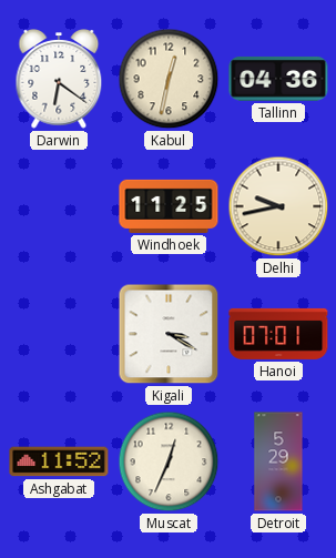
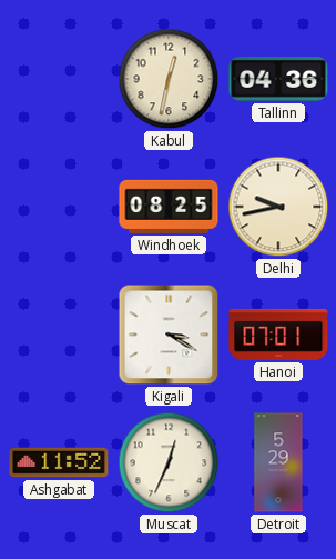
Darwin: 6:21 -> none
Windhoek: 11:25 -> 08:25
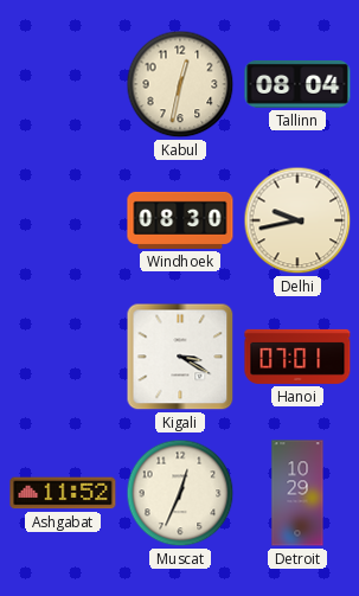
Tallinn: 04:36 -> 08:04
Windhoek: 08:25 -> 08:30
Detroit: 5:29 -> 10:29
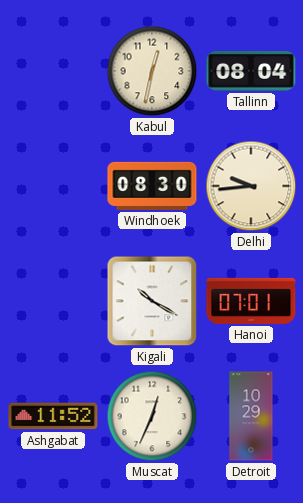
Delhi: 9:43 -> 9:44
Kigali: 3:20 -> 10:20
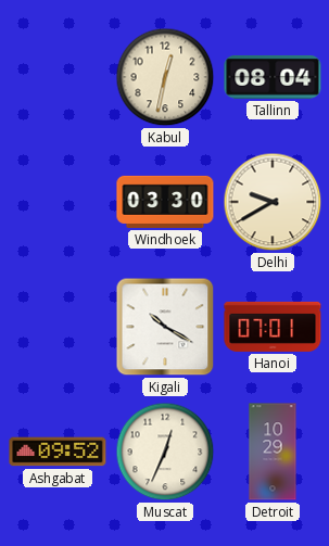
Windhoek: 08:30 -> 03:30
Delhi: 9:44 -> 9:40
Ashgabat: 11:52 -> 09:52
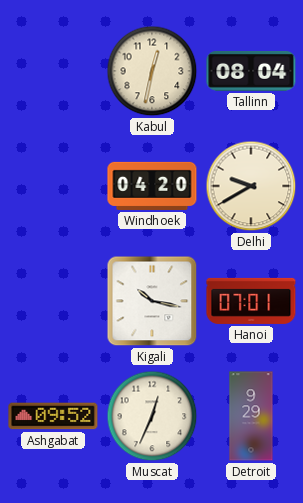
Windhoek: 03:30 -> 04:20
Kigali: 10:20 -> 10:17
Detroit: 10:29 -> 9:29
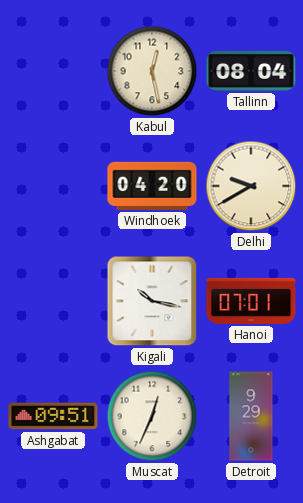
Kabul: 12:32 -> 12:28
Ashgabat: 09:52 -> 09:51
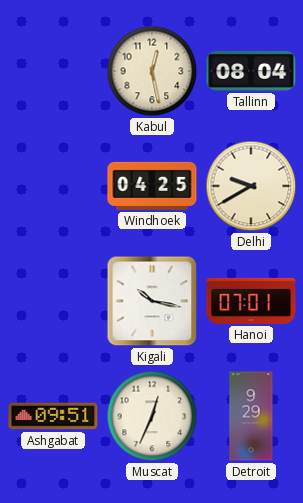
Windhoek: 04:20 -> 04:25
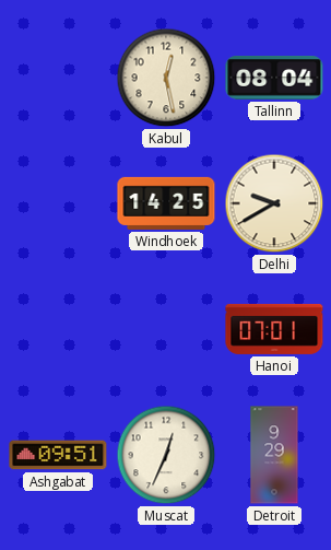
Windhoek: 04:25 -> 14:25
Kigali: 10:17 -> none
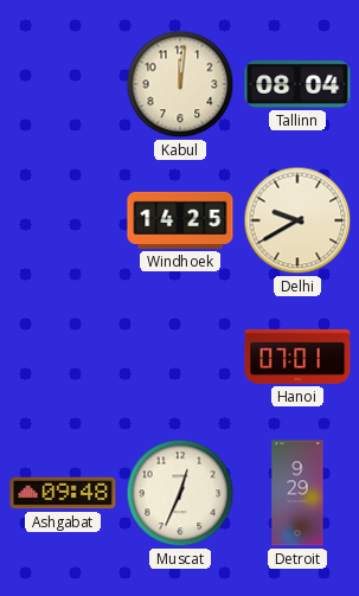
Kabul: 12:28 -> 12:01
Ashgabat: 09:51 -> 09:48
